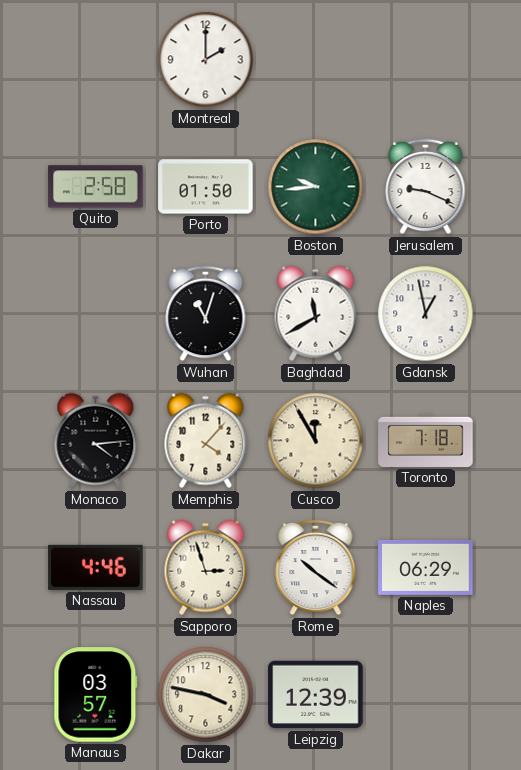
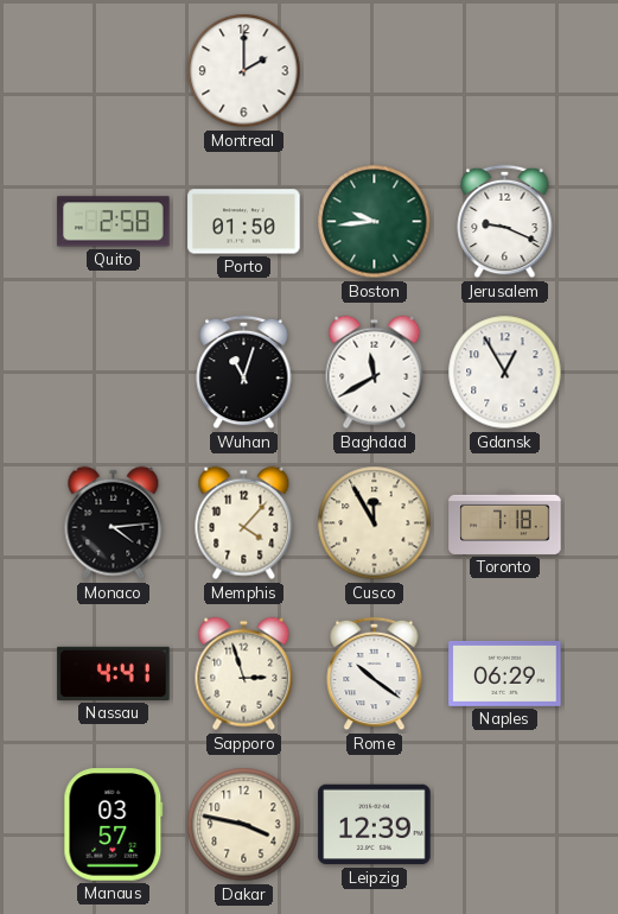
Gdansk: 12:58 -> 12:55
Nassau: 4:46 -> 4:41
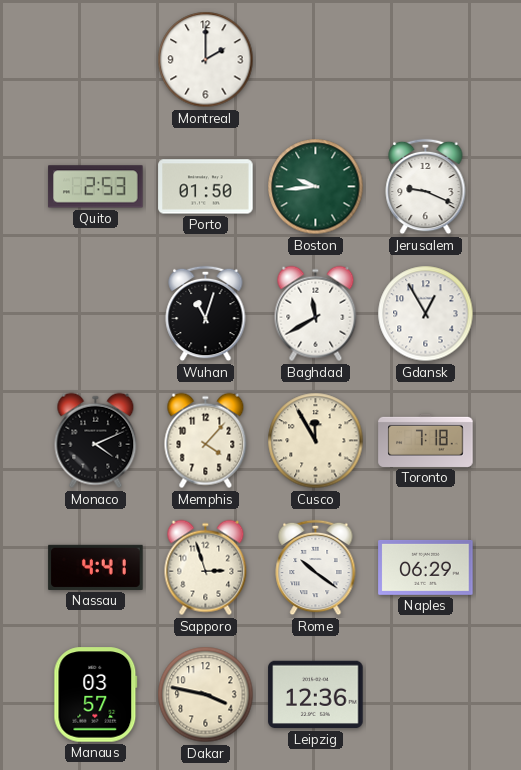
Quito: 2:58 -> 2:53
Monaco: 4:14 -> 4:11
Leipzig: 12:39 -> 12:36
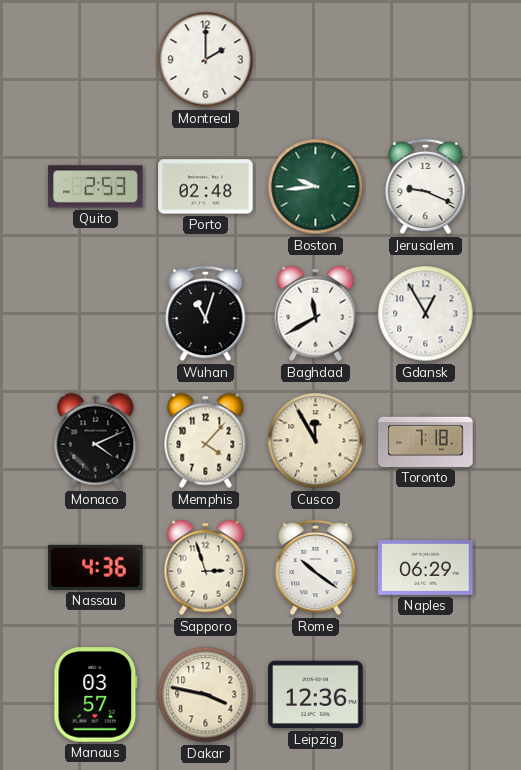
Porto: 01:50 -> 02:48
Nassau: 4:41 -> 4:36
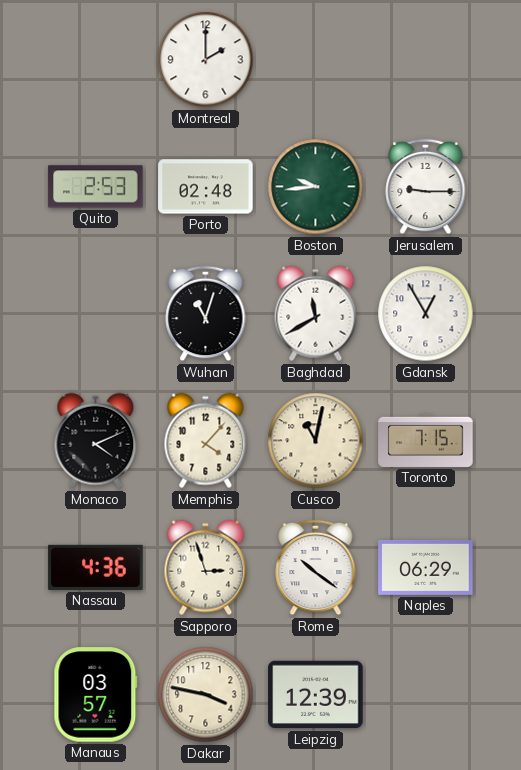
Jerusalem: 9:19 -> 9:15
Cusco: 11:55 -> 11:02
Toronto: 7:18 -> 7:15
Leipzig: 12:36 -> 12:39
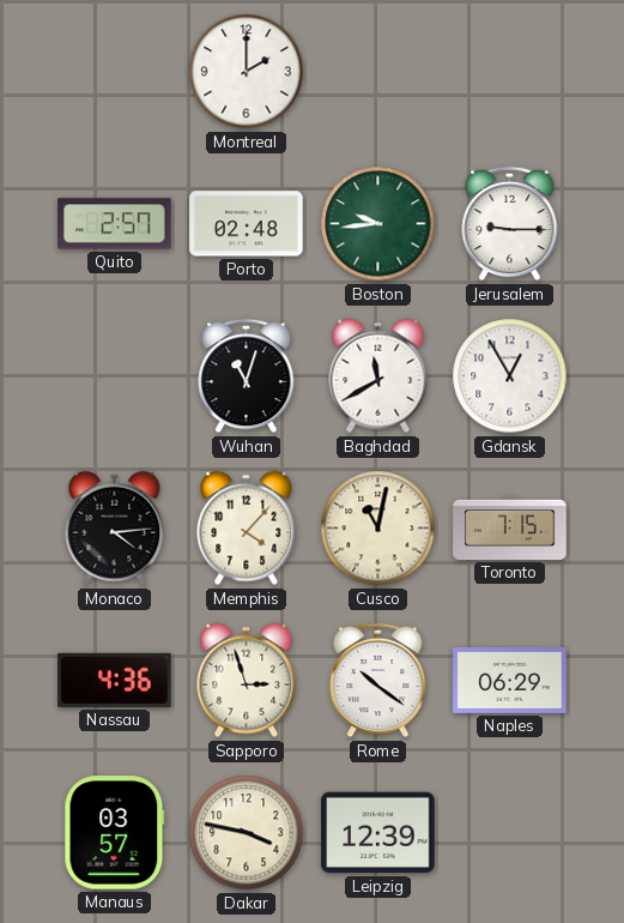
Quito: 2:53 -> 2:57
Monaco: 4:11 -> 4:14
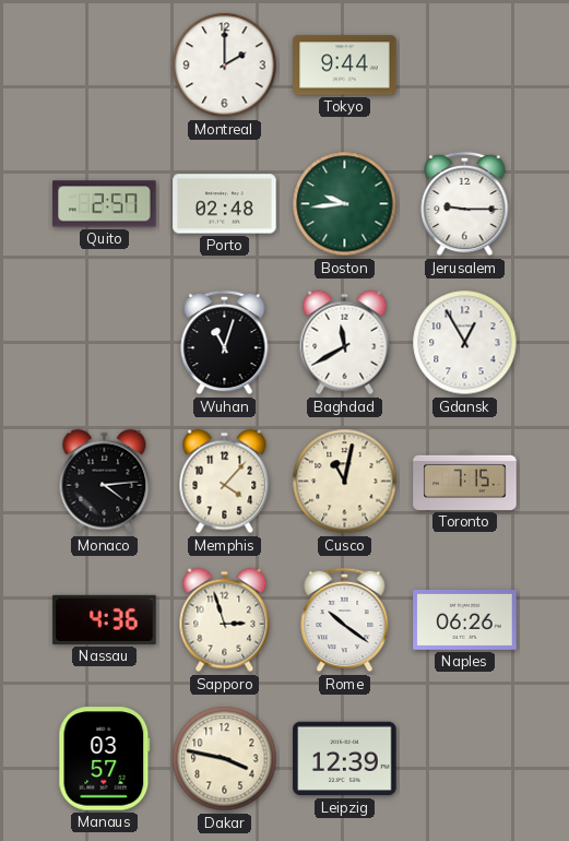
Tokyo: none -> 9:44
Naples: 06:29 -> 06:26
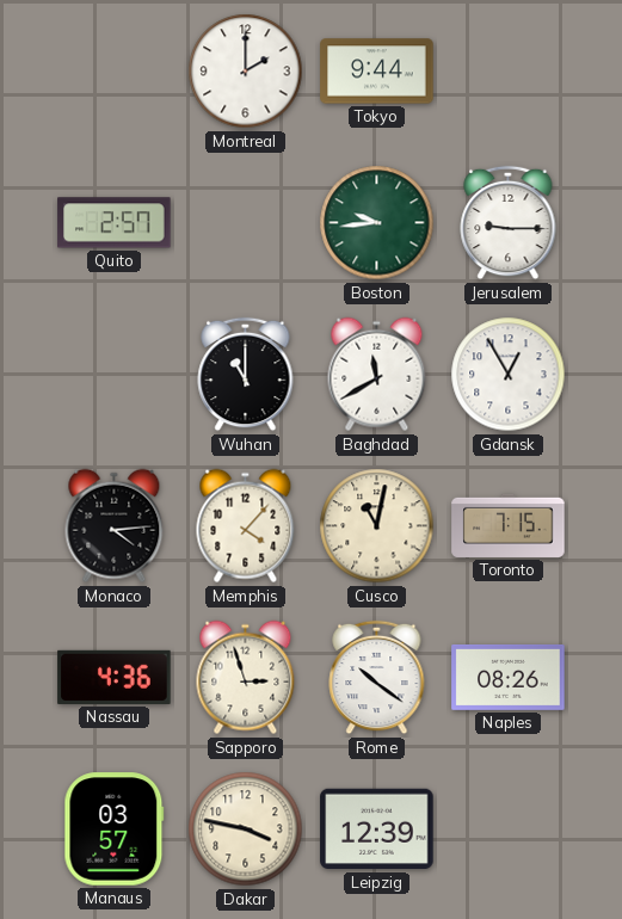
Porto: 02:48 -> none
Wuhan: 11:03 -> 11:00
Naples: 06:26 -> 08:26
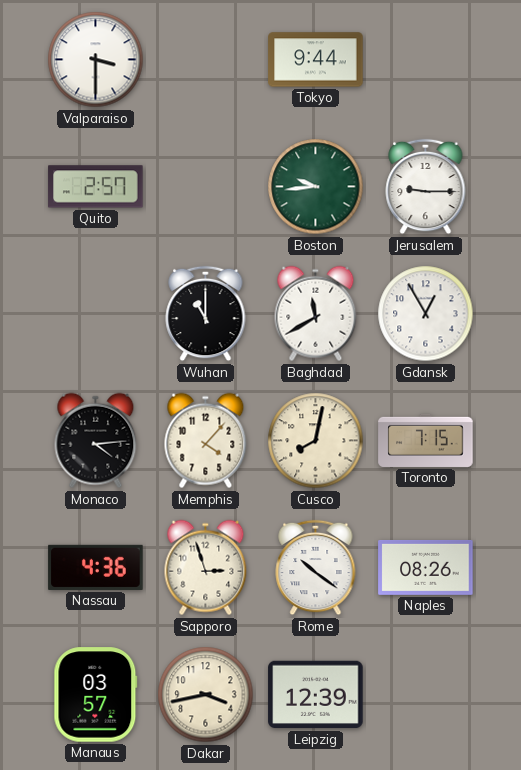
Valparaiso: none -> 3:30
Montreal: 2:00 -> none
Cusco: 11:02 -> 8:02
Dakar: 3:47 -> 3:43
